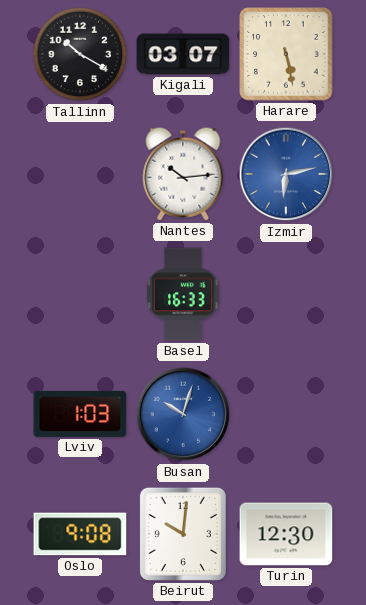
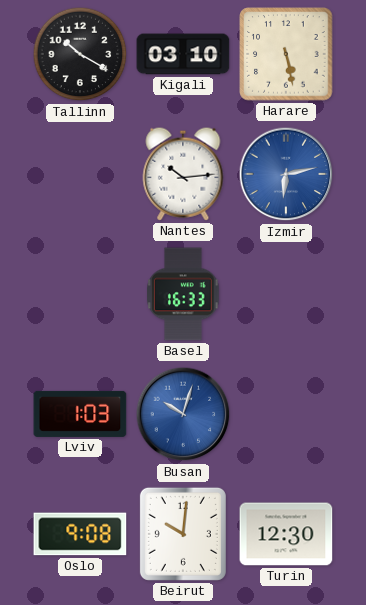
Kigali: 03:07 -> 03:10
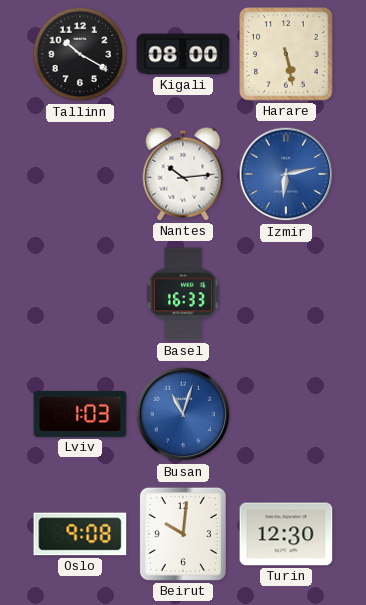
Kigali: 03:10 -> 08:00
Busan: 10:03 -> 11:03
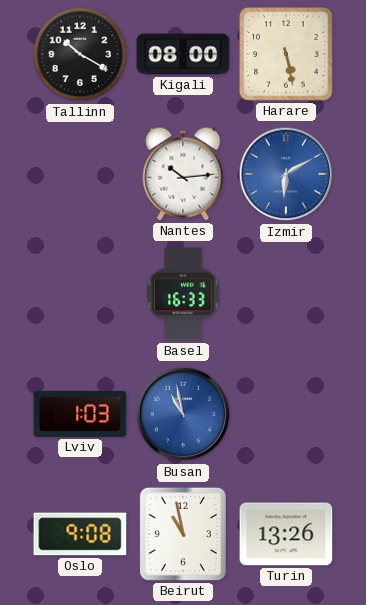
Izmir: 6:13 -> 6:10
Busan: 11:03 -> 10:58
Beirut: 10:01 -> 10:58
Turin: 12:30 -> 13:26
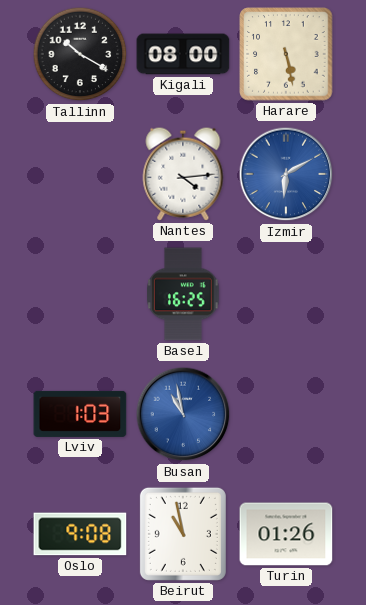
Nantes: 10:14 -> 4:14
Basel: 16:33 -> 16:25
Turin: 13:26 -> 01:26
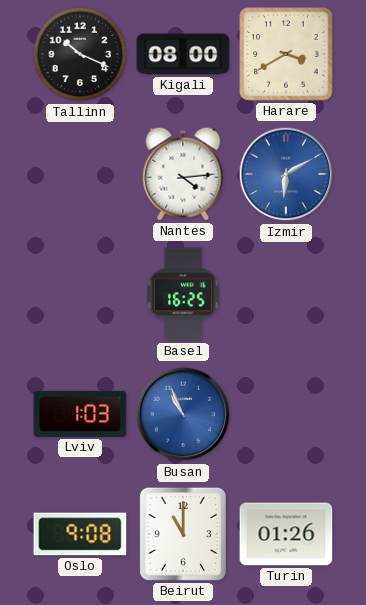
Tallinn: 10:20 -> 10:19
Harare: 5:28 -> 3:40
Busan: 10:58 -> 10:56
Beirut: 10:58 -> 11:00
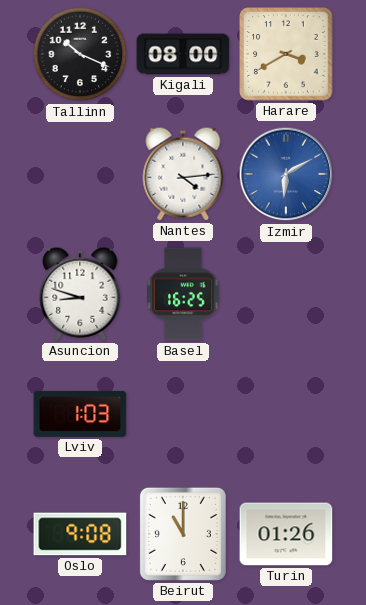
Asuncion: none -> 8:48
Busan: 10:56 -> none
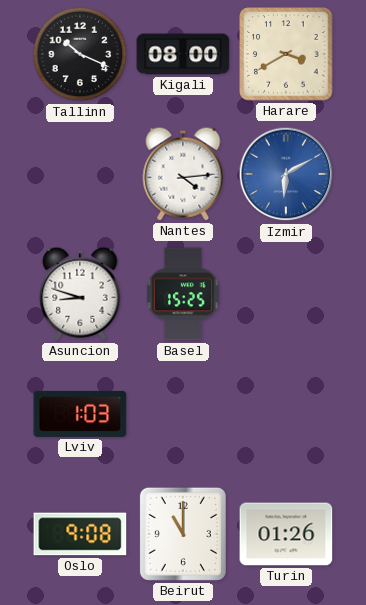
Basel: 16:25 -> 15:25
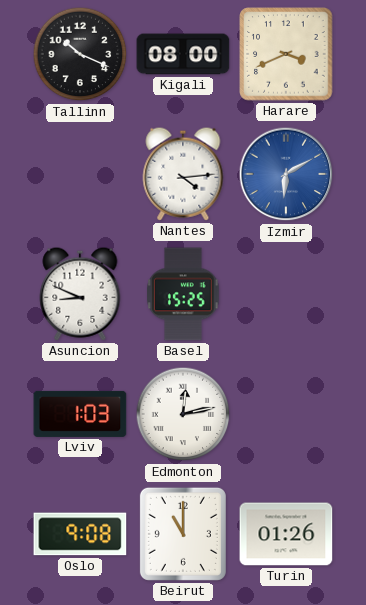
Harare: 3:40 -> 3:41
Asuncion: 8:48 -> 8:49
Edmonton: none -> 12:13
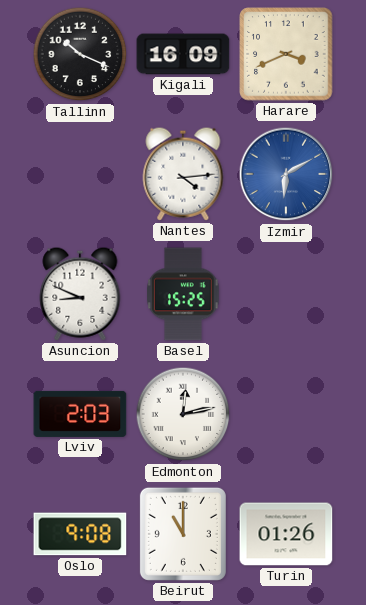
Kigali: 08:00 -> 16:09
Lviv: 1:03 -> 2:03
